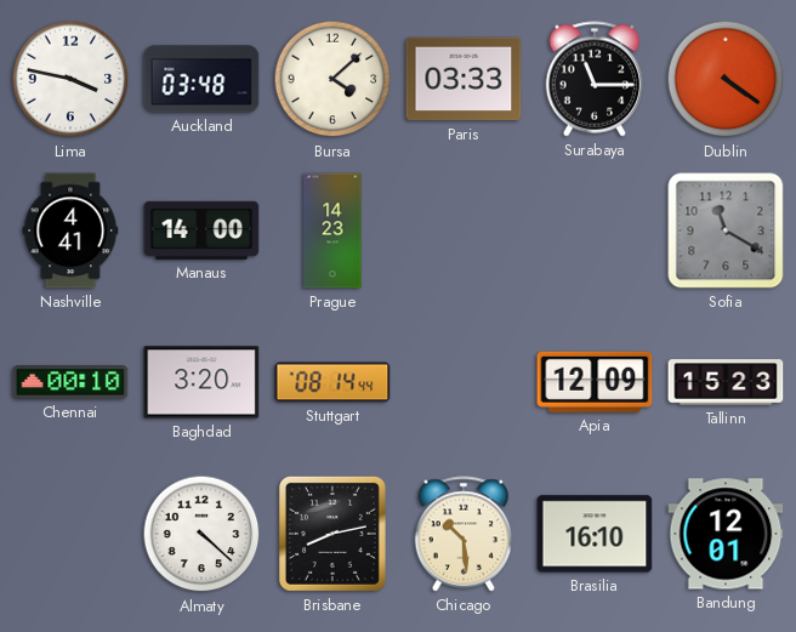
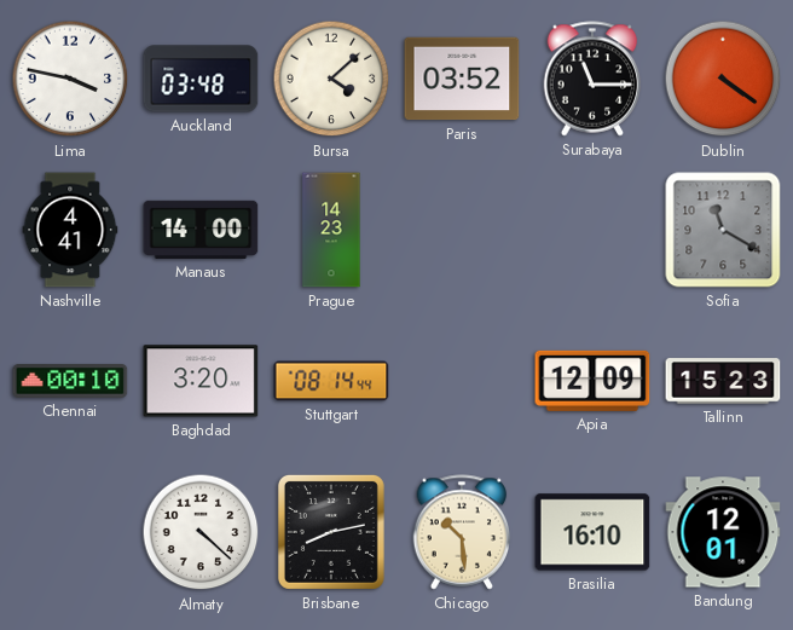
Paris: 03:33 -> 03:52
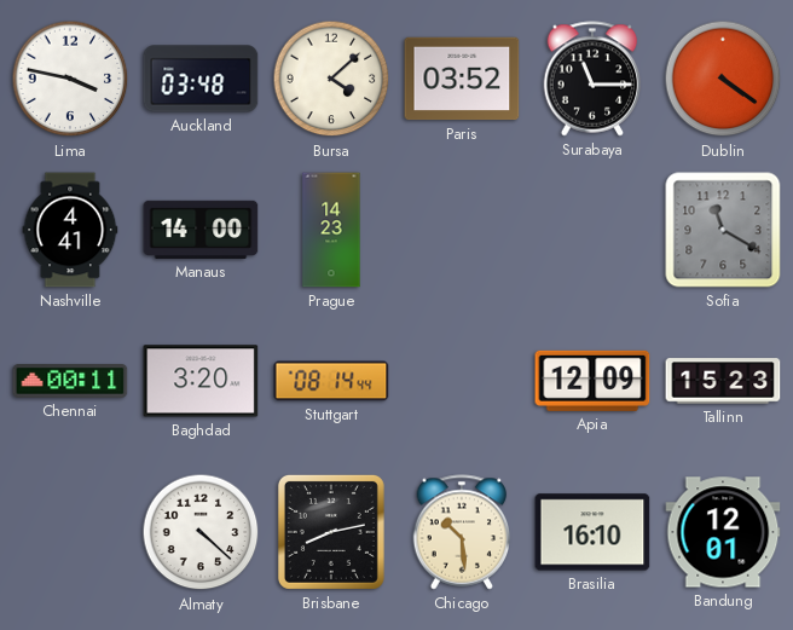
Chennai: 00:10 -> 00:11
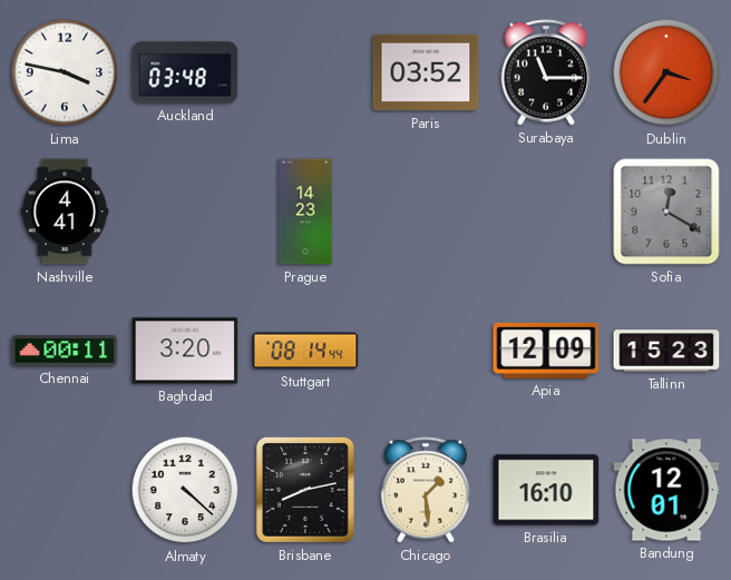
Bursa: 4:08 -> none
Dublin: 4:21 -> 3:36
Manaus: 14:00 -> none
Sofia: 11:20 -> 12:20
Chicago: 10:29 -> 1:29
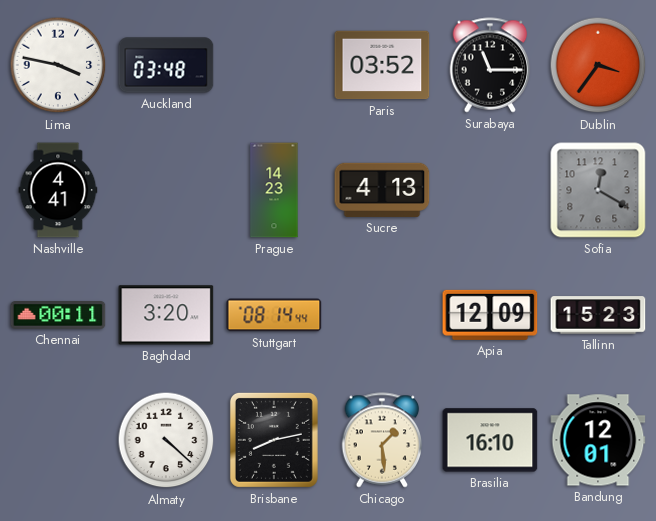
Sucre: none -> 4:13
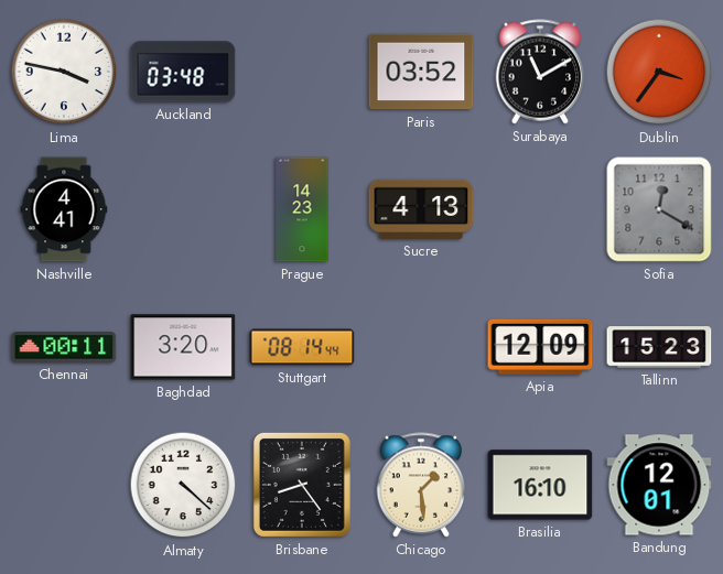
Surabaya: 11:15 -> 11:10
Brisbane: 8:13 -> 8:24
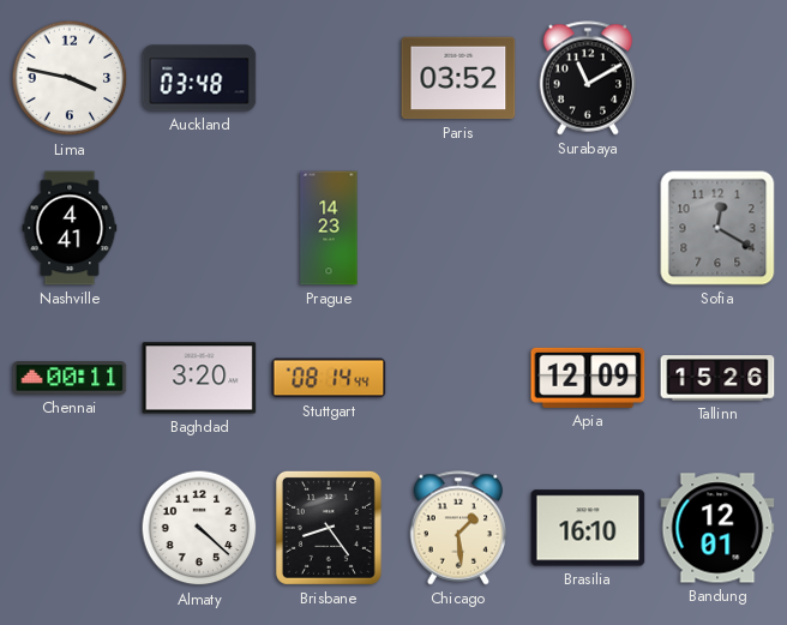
Dublin: 3:36 -> none
Sucre: 4:13 -> none
Tallinn: 15:23 -> 15:26
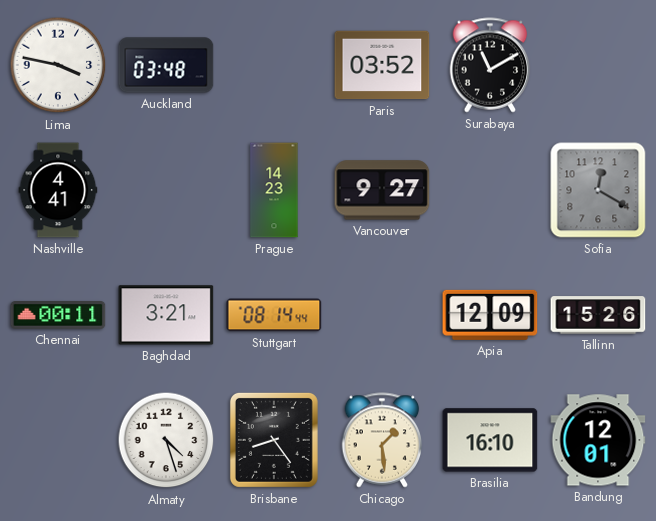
Vancouver: none -> 9:27
Baghdad: 3:20 -> 3:21
Almaty: 4:22 -> 4:27
